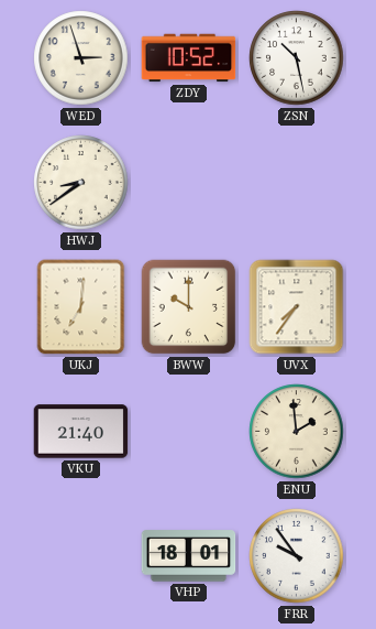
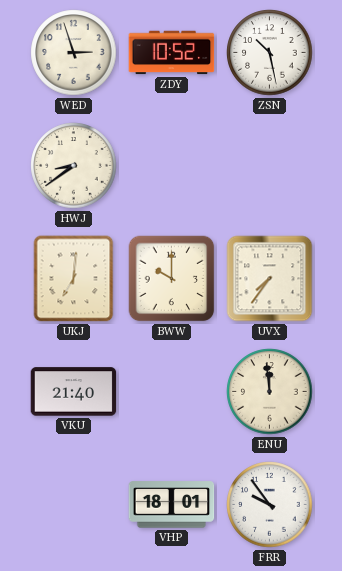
ENU: 1:59 -> 11:59
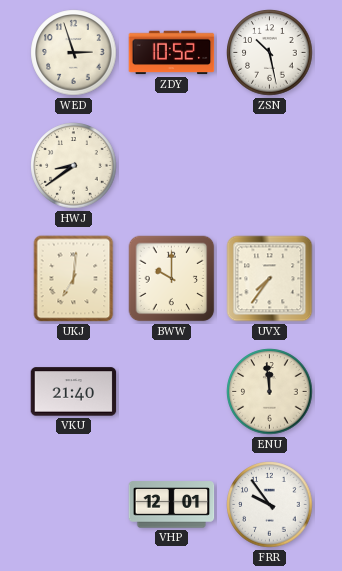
VHP: 18:01 -> 12:01
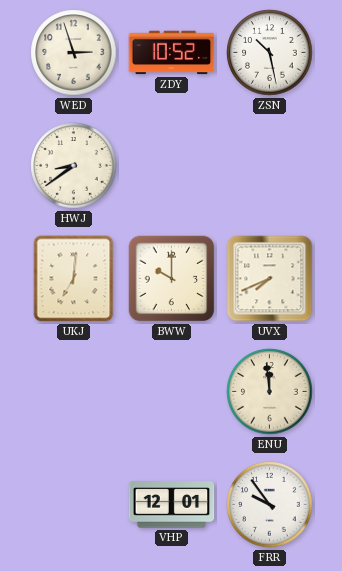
UVX: 7:36 -> 7:41
VKU: 21:40 -> none
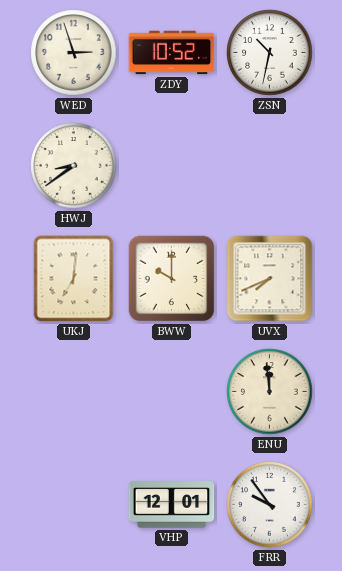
ZSN: 10:28 -> 10:32
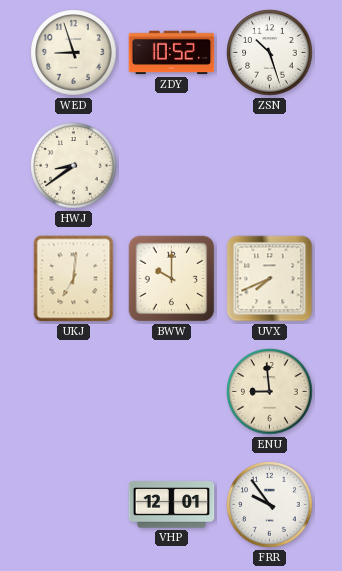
WED: 2:57 -> 8:57
ZSN: 10:32 -> 10:27
ENU: 11:59 -> 8:59
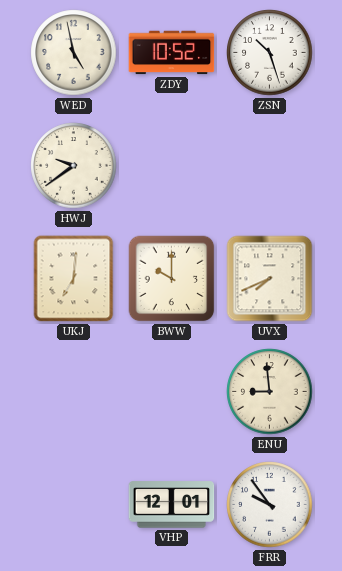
WED: 8:57 -> 4:58
HWJ: 8:39 -> 9:39
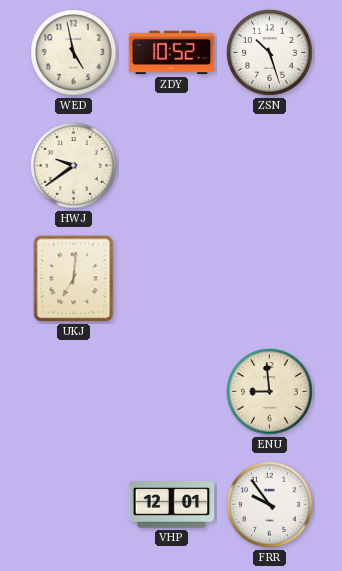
BWW: 10:00 -> none
UVX: 7:41 -> none
